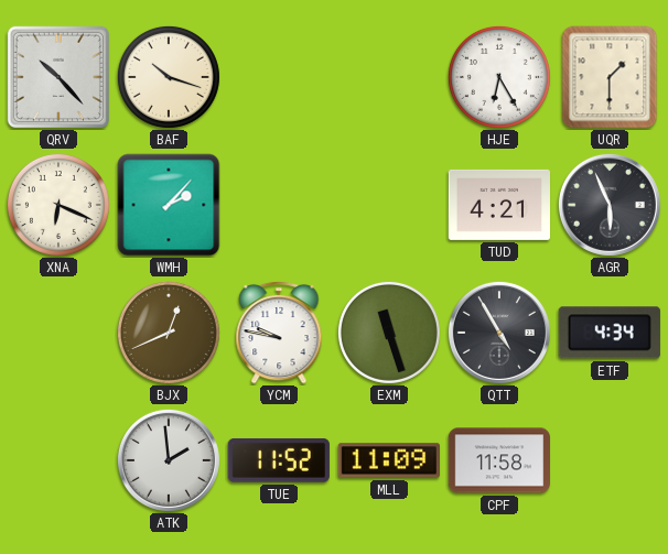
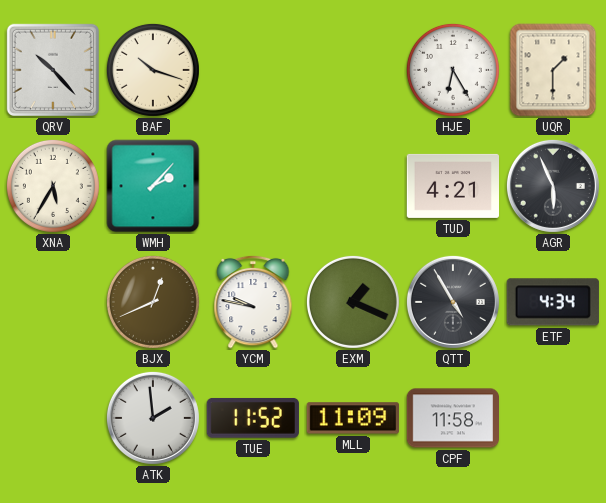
XNA: 6:19 -> 5:35
EXM: 11:27 -> 1:19
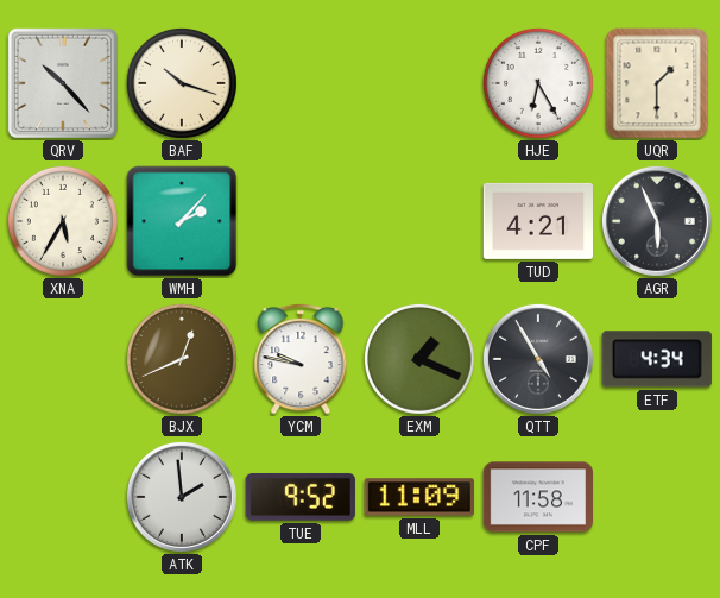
TUE: 11:52 -> 9:52
